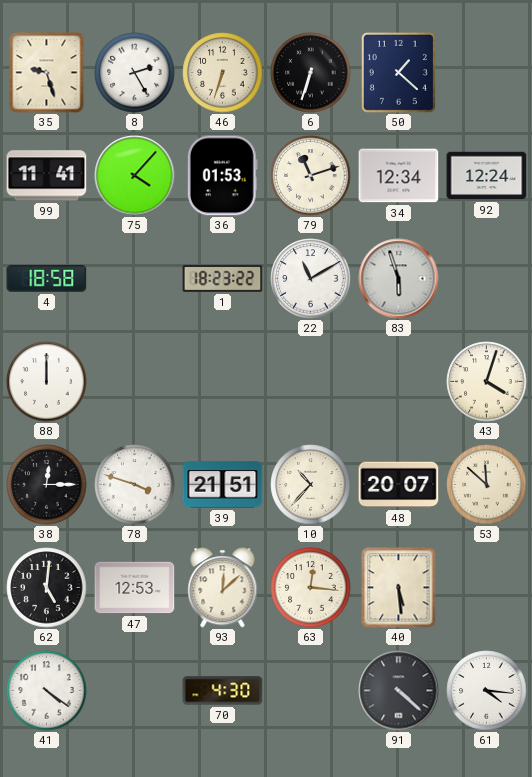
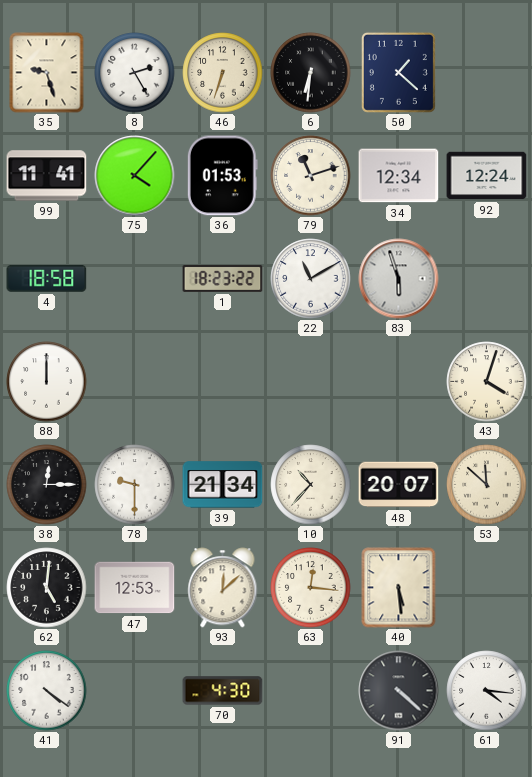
6: 6:33 -> 6:31
78: 3:48 -> 9:30
39: 21:51 -> 21:34
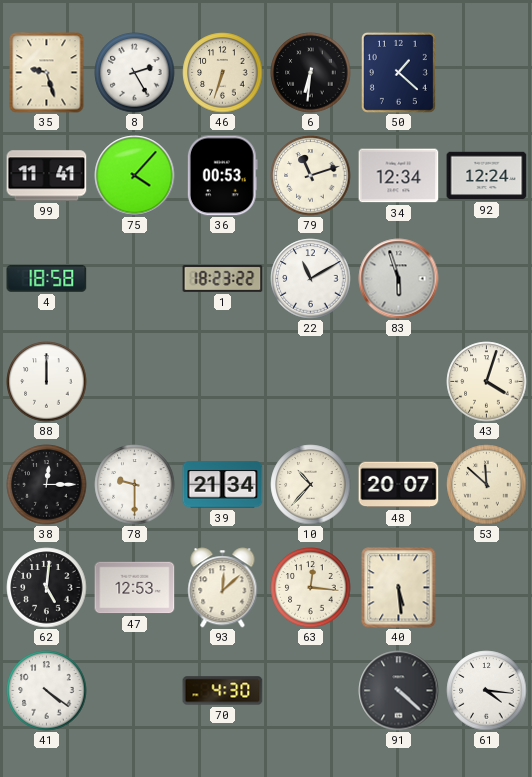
36: 01:53 -> 00:53
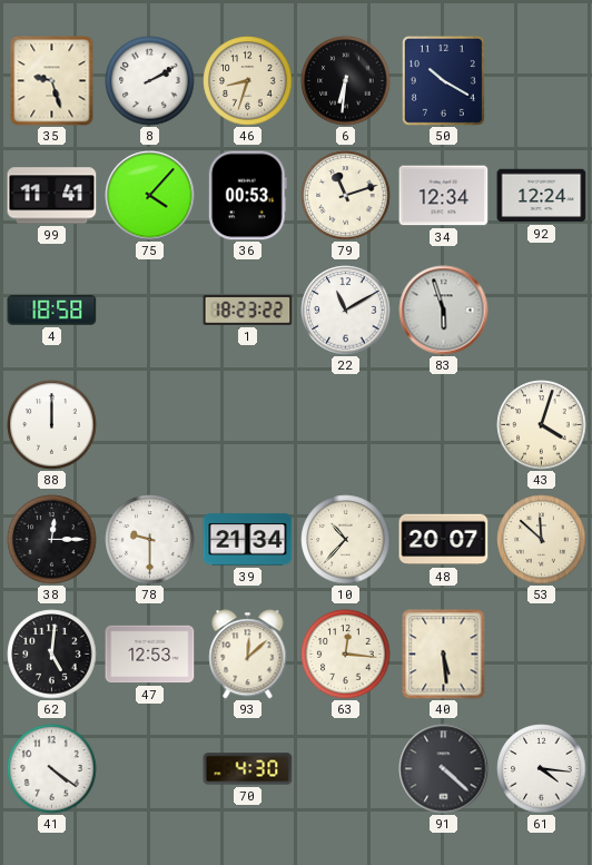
8: 2:25 -> 2:10
46: 6:33 -> 8:33
50: 1:22 -> 10:20
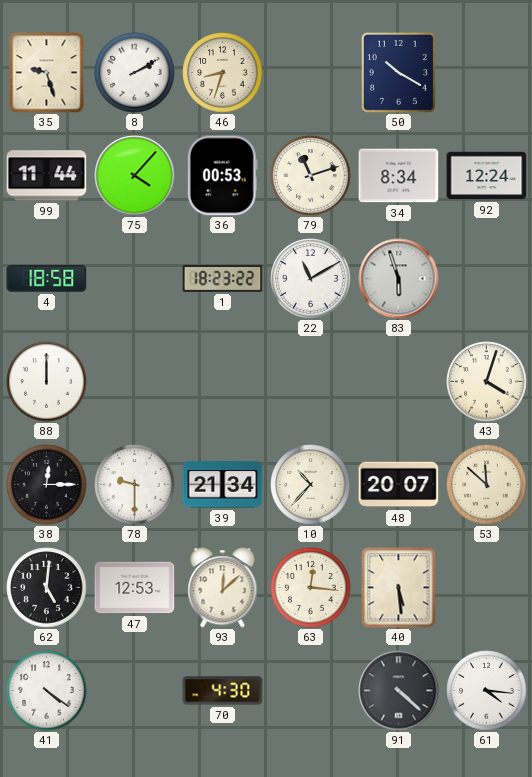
6: 6:31 -> none
99: 11:41 -> 11:44
34: 12:34 -> 8:34
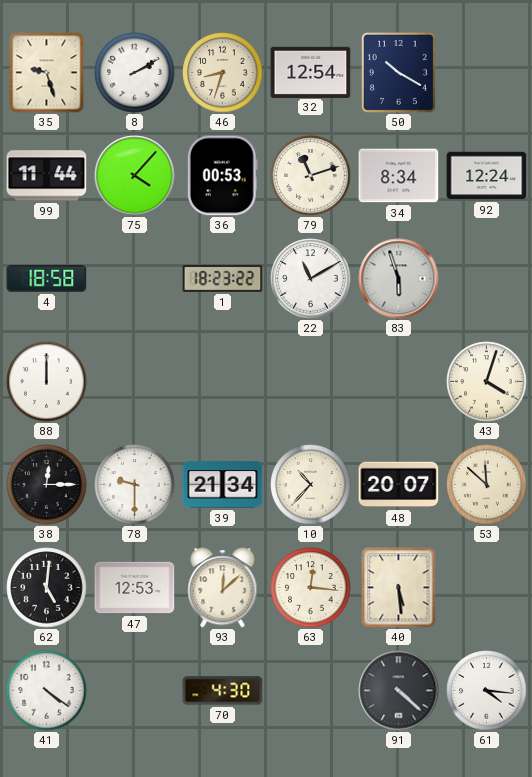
32: none -> 12:54
